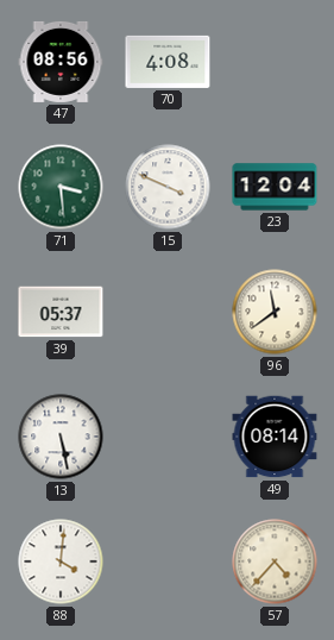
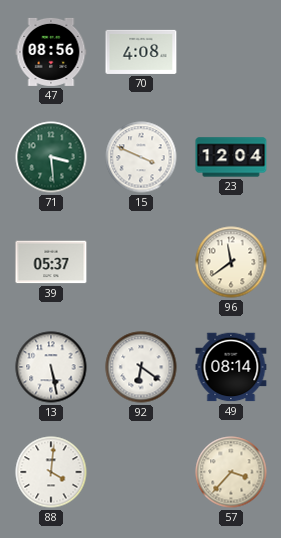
92: none -> 6:21
57: 4:37 -> 3:37
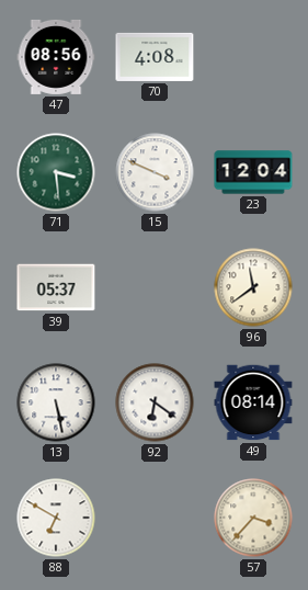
88: 4:01 -> 6:50
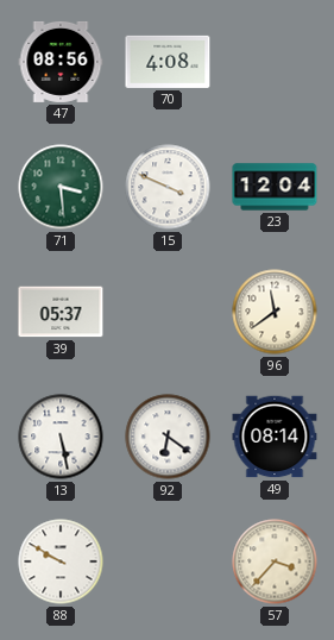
88: 6:50 -> 9:50
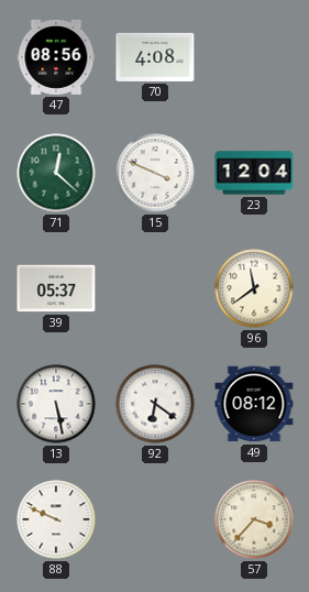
71: 3:29 -> 12:22
49: 08:14 -> 08:12
88: 9:50 -> 9:49
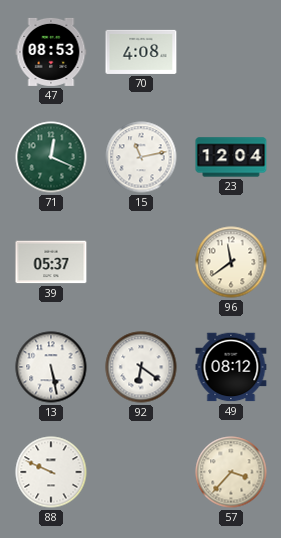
47: 08:56 -> 08:53
71: 12:22 -> 12:19
15: 3:49 -> 11:13
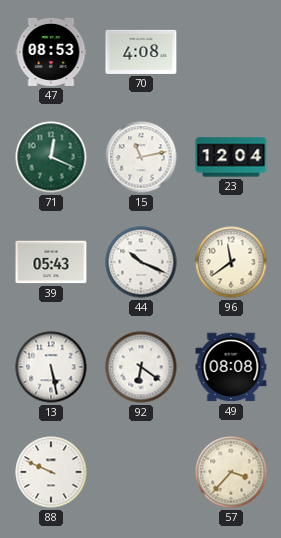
39: 05:37 -> 05:43
44: none -> 10:19
49: 08:12 -> 08:08
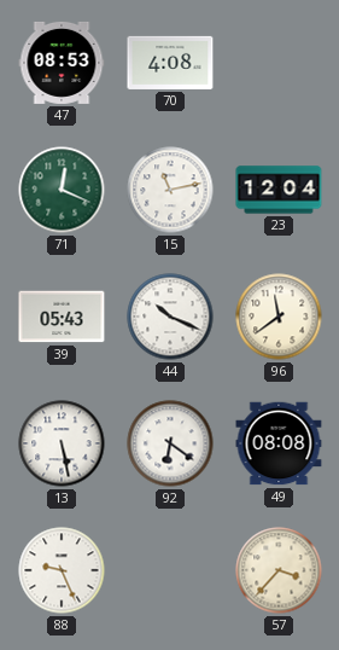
88: 9:49 -> 9:26
